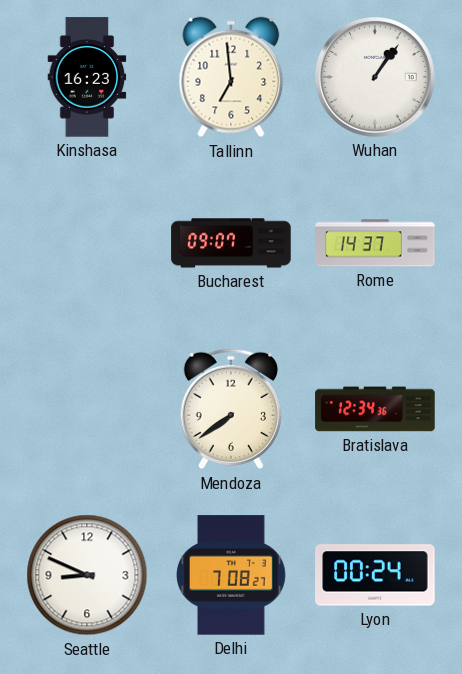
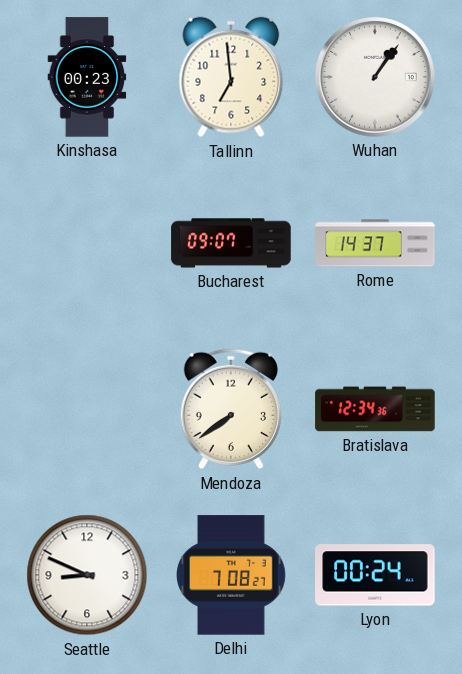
Kinshasa: 16:23 -> 00:23
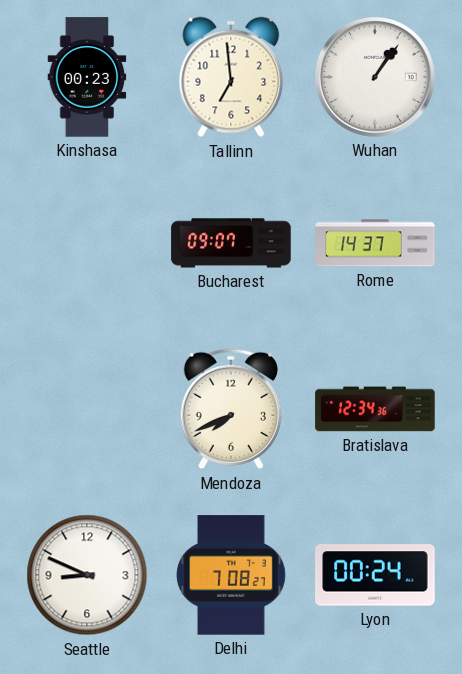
Mendoza: 7:39 -> 7:41
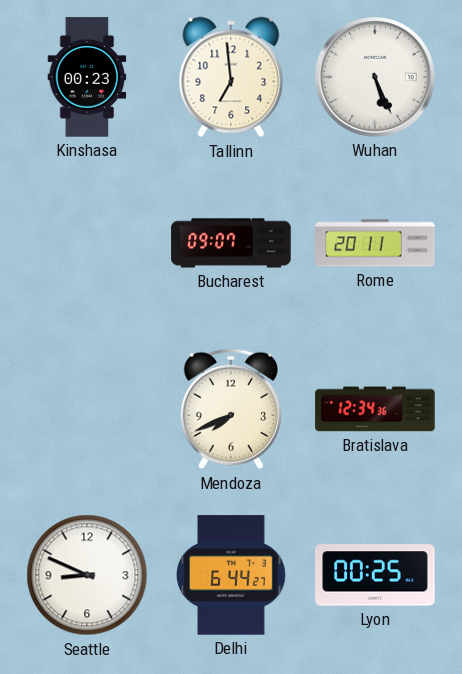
Wuhan: 1:06 -> 5:26
Rome: 14:37 -> 20:11
Delhi: 7:08 -> 6:44
Lyon: 00:24 -> 00:25
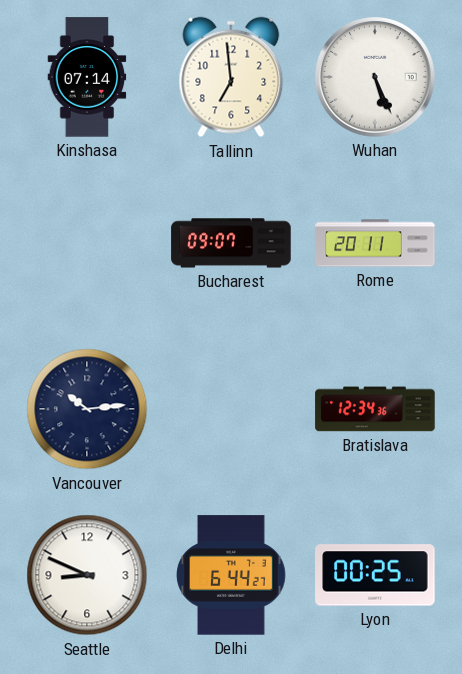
Kinshasa: 00:23 -> 07:14
Vancouver: none -> 10:14
Mendoza: 7:41 -> none
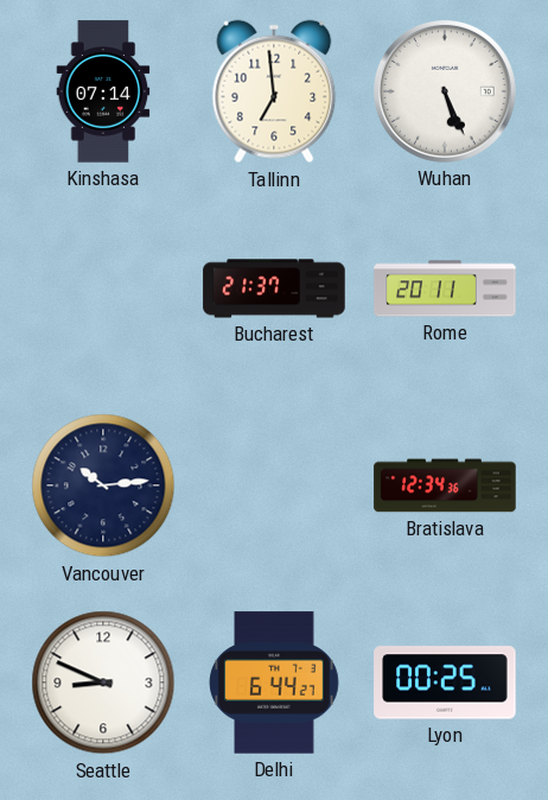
Bucharest: 09:07 -> 21:37
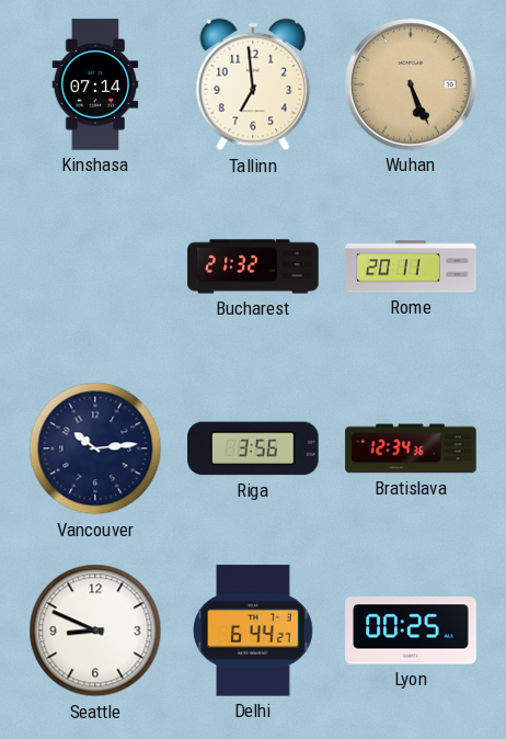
Wuhan dial: white -> champagne
Bucharest: 21:37 -> 21:32
Riga: none -> 3:56
